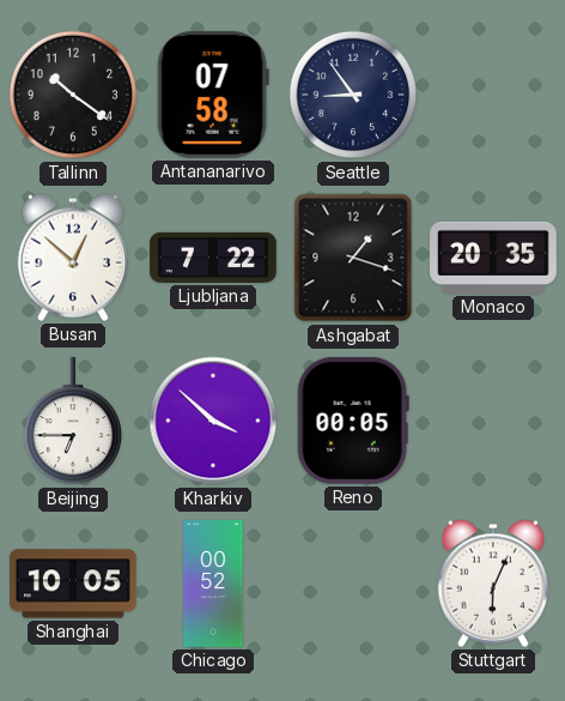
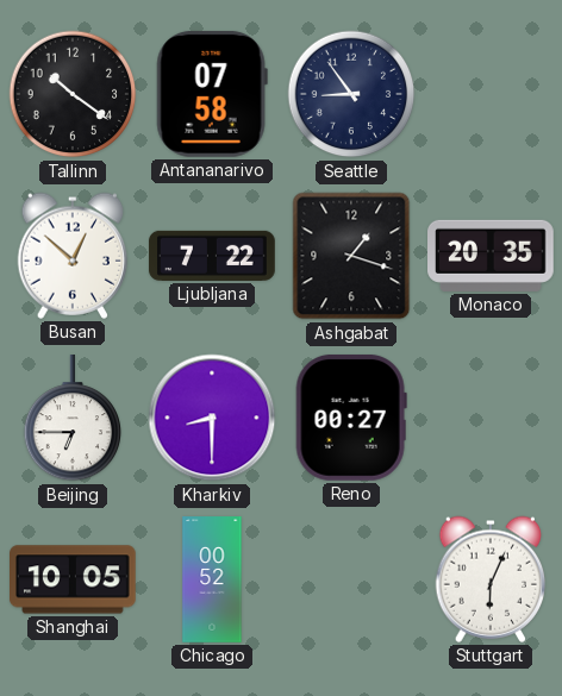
Kharkiv: 3:52 -> 8:30
Reno: 00:05 -> 00:27
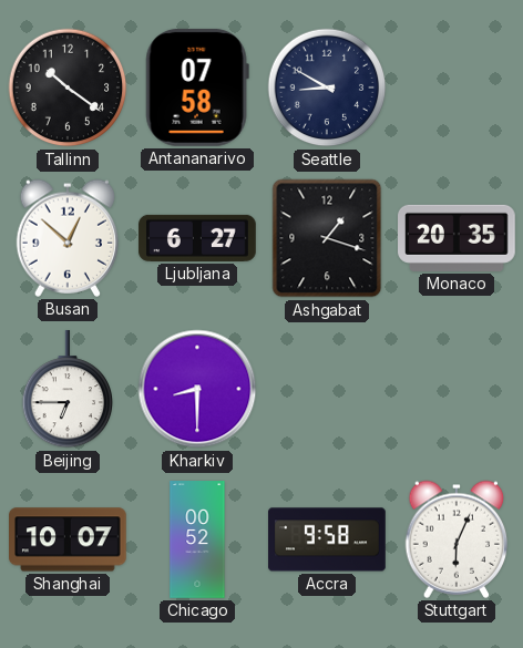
Seattle: 8:54 -> 8:50
Ljubljana: 7:22 -> 6:27
Reno: 00:27 -> none
Shanghai: 10:05 -> 10:07
Accra: none -> 9:58
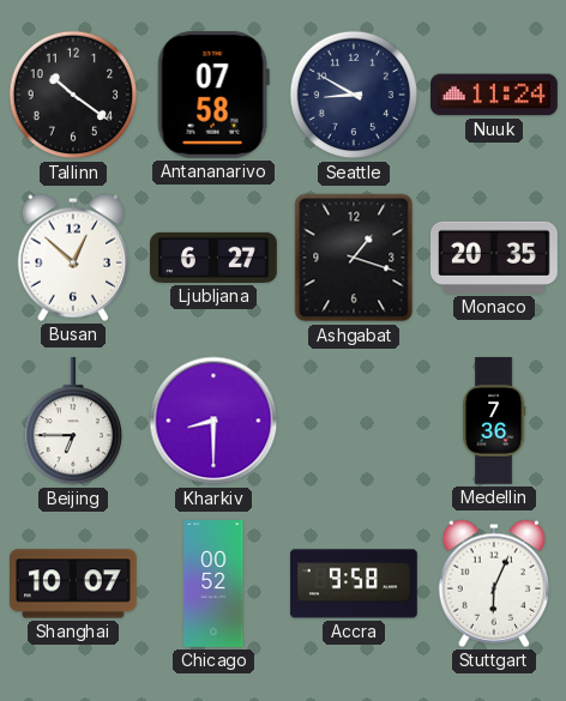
Nuuk: none -> 11:24
Medellin: none -> 7:36
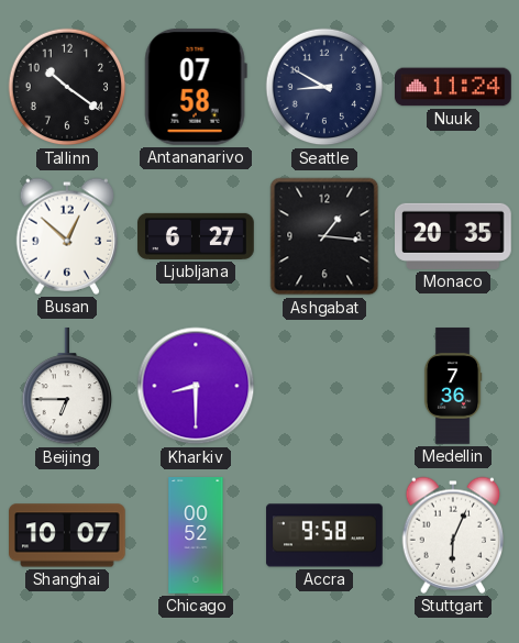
Ashgabat: 1:18 -> 1:16
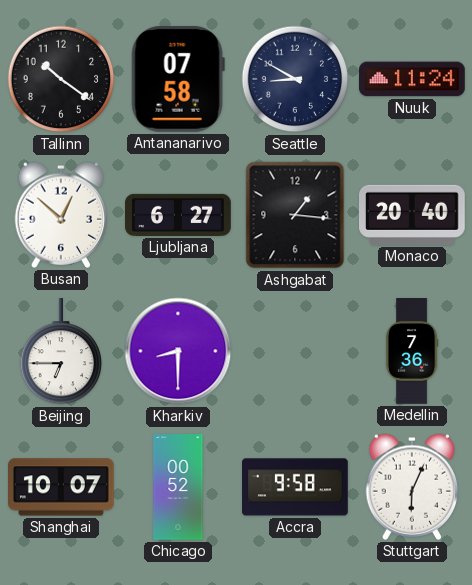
Monaco: 20:35 -> 20:40
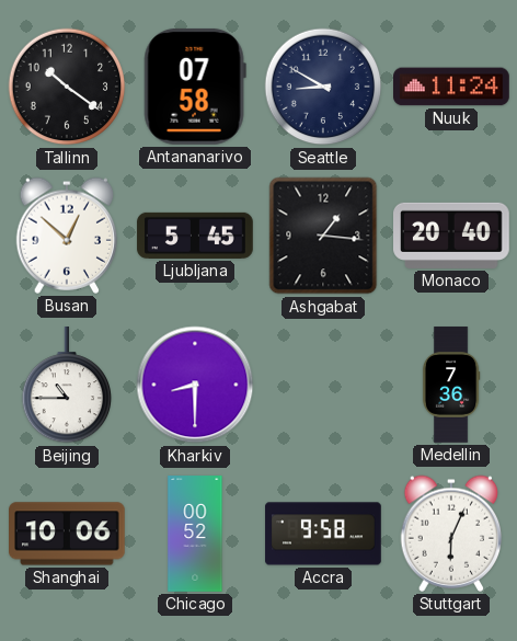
Ljubljana: 6:27 -> 5:45
Beijing: 6:45 -> 10:45
Shanghai: 10:07 -> 10:06
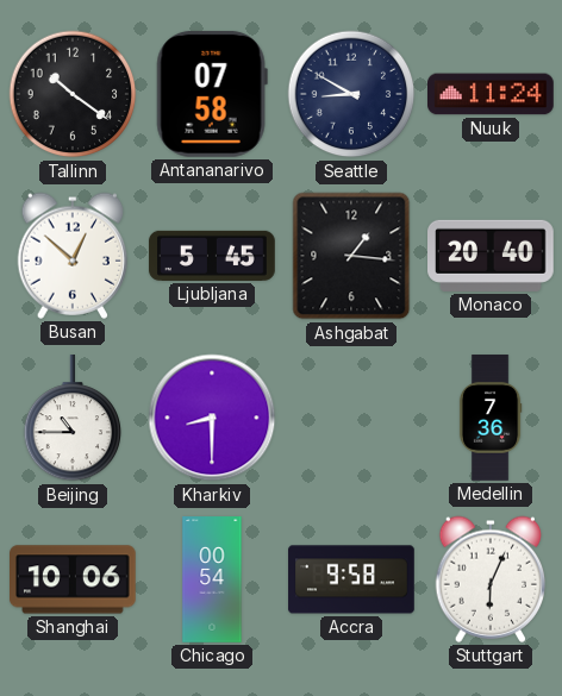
Chicago: 00:52 -> 00:54
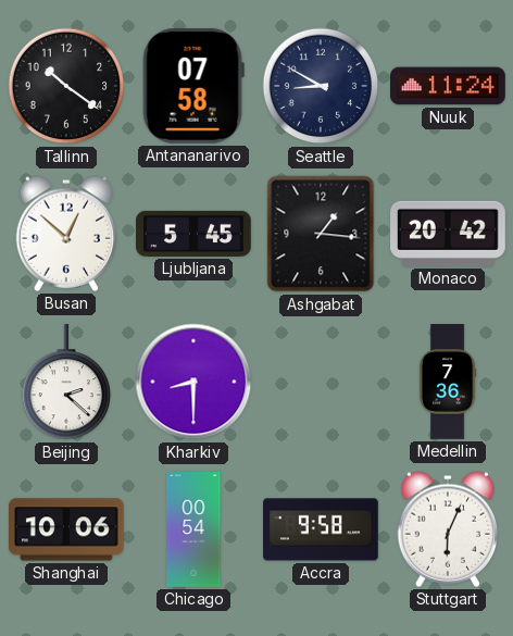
Monaco: 20:40 -> 20:42
Beijing: 10:45 -> 2:22
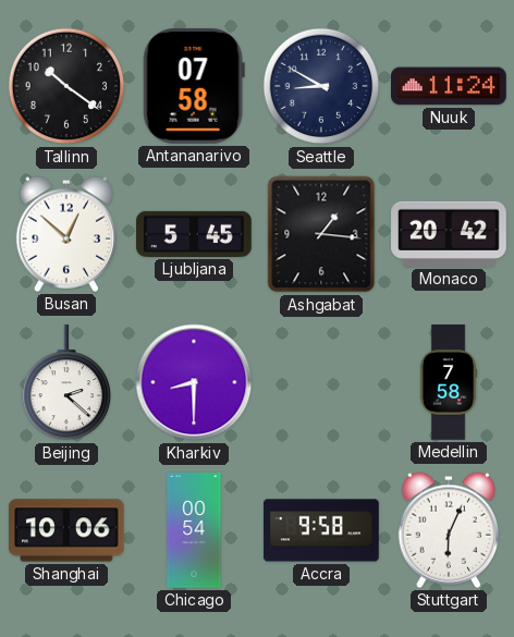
Medellin: 7:36 -> 7:58
